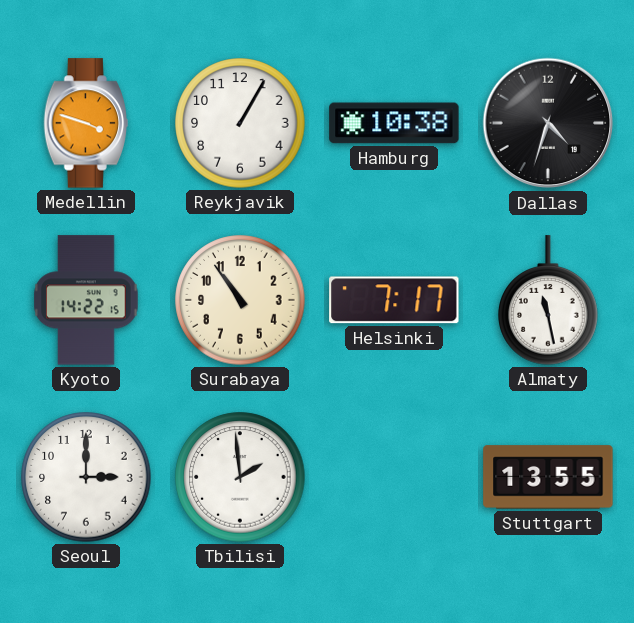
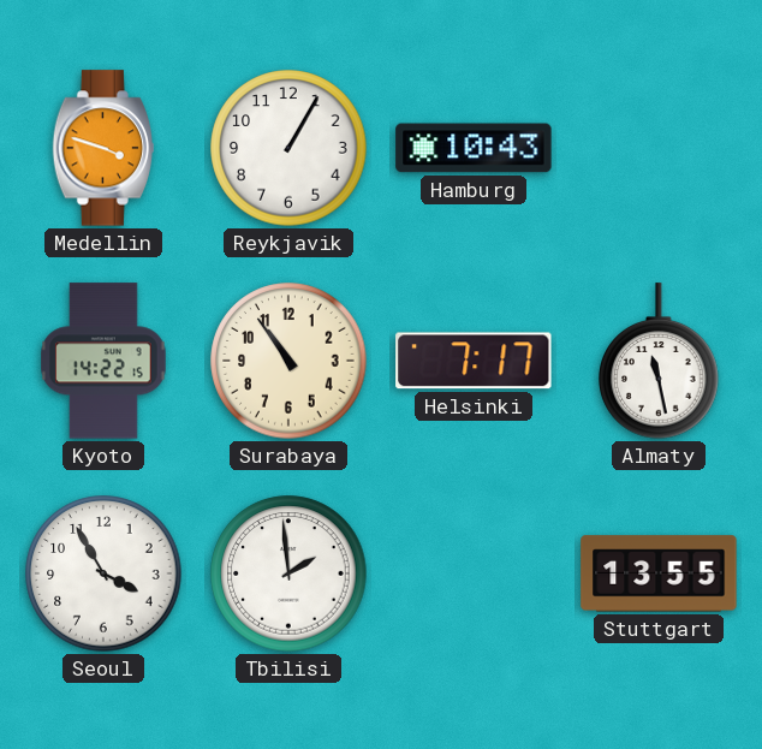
Hamburg: 10:38 -> 10:43
Dallas: 4:33 -> none
Seoul: 3:00 -> 3:55
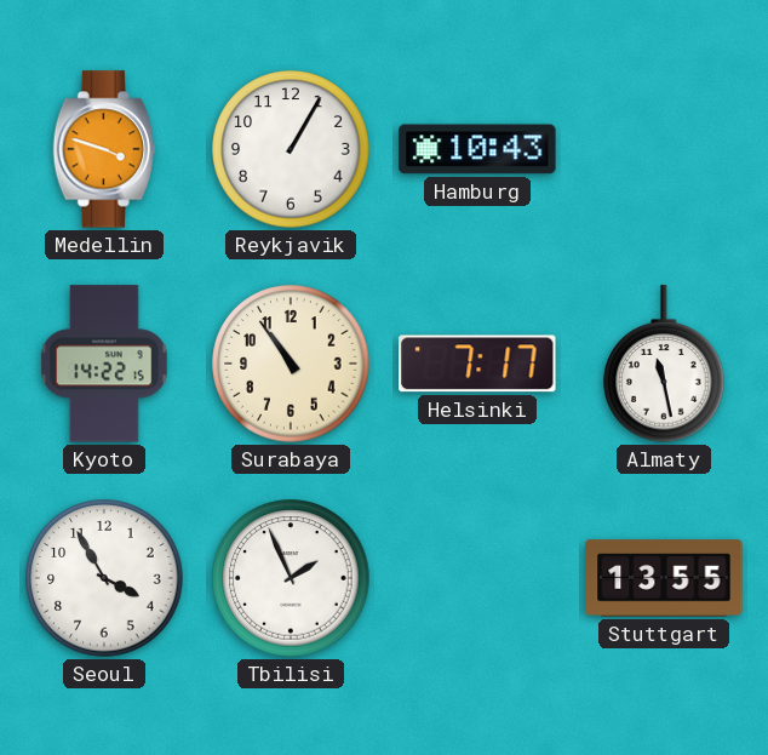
Tbilisi: 1:59 -> 1:56
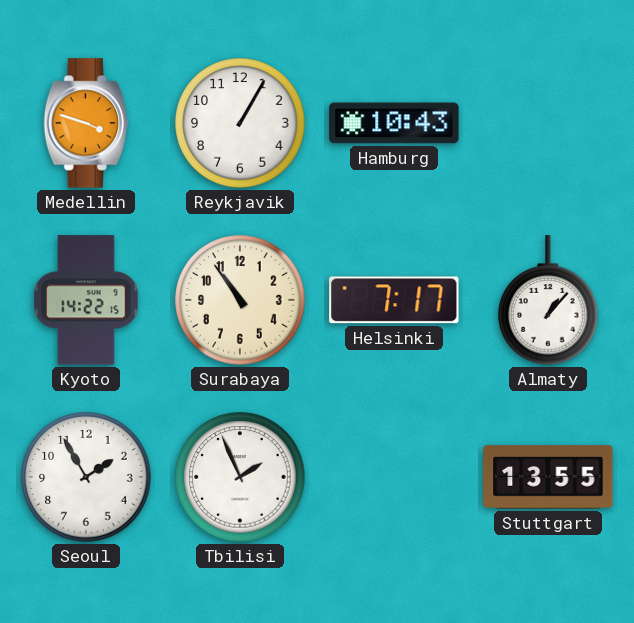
Almaty: 11:28 -> 1:07
Seoul: 3:55 -> 1:55
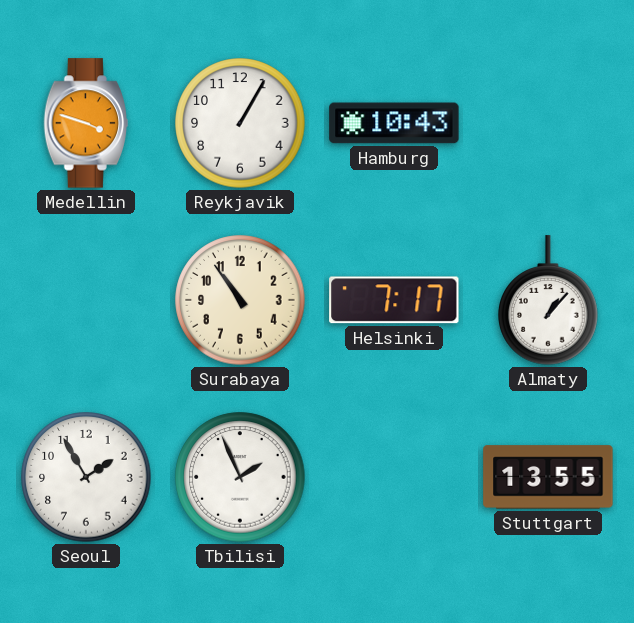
Kyoto: 14:22 -> none
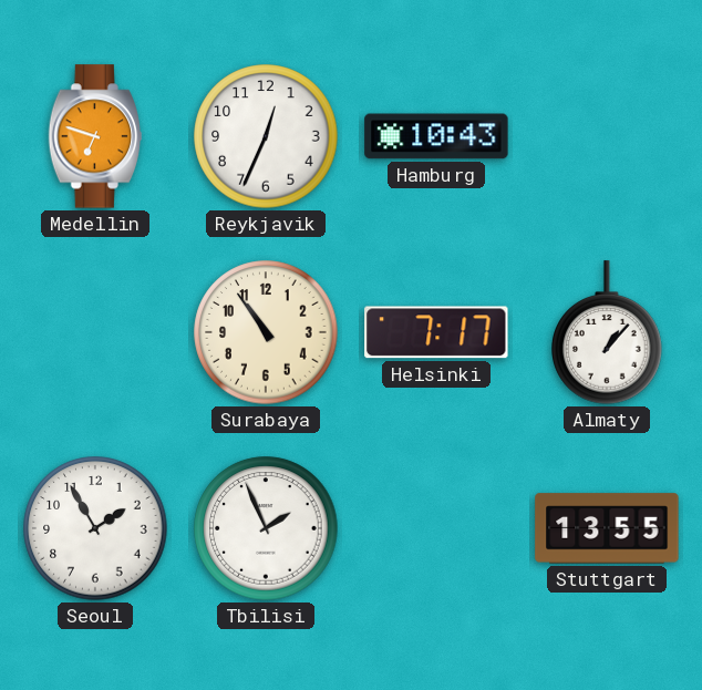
Medellin: 3:48 -> 6:48
Reykjavik: 1:05 -> 12:34
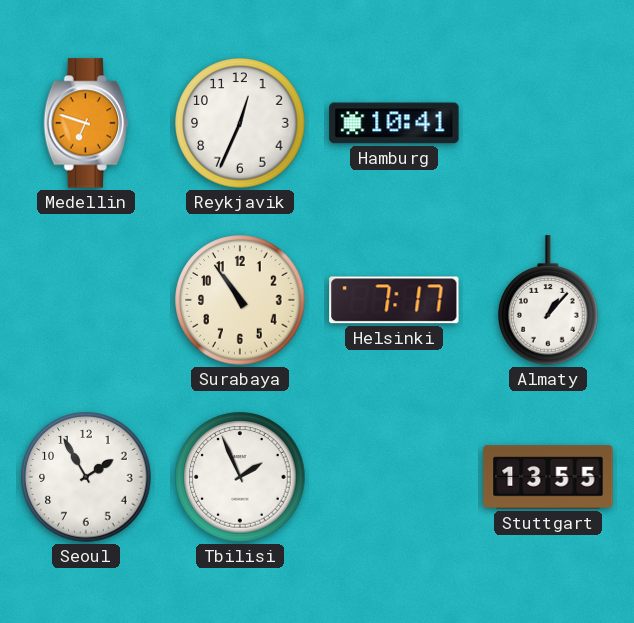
Hamburg: 10:43 -> 10:41
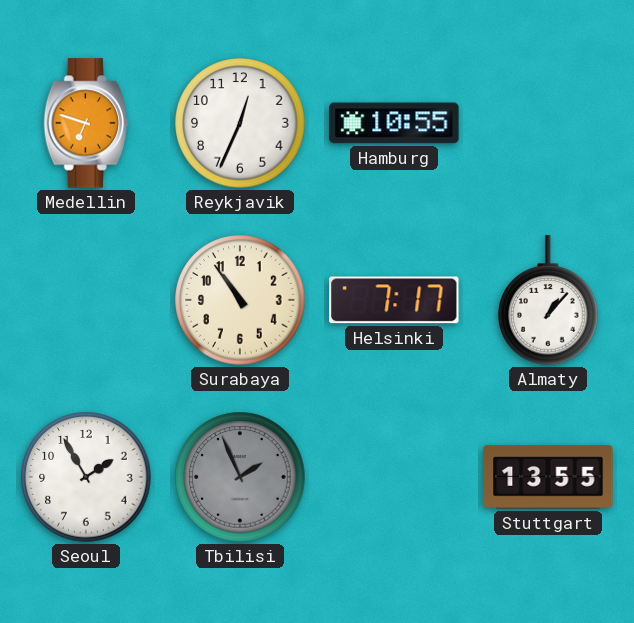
Hamburg: 10:41 -> 10:55
Tbilisi dial: white -> grey
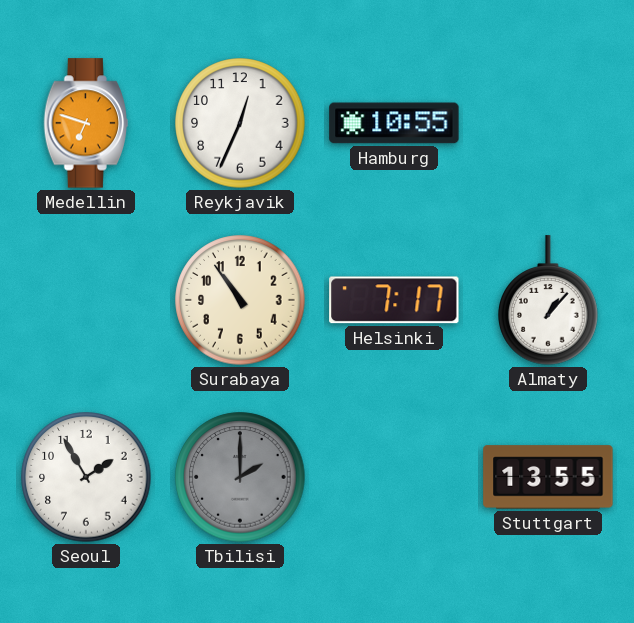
Tbilisi: 1:56 -> 2:00
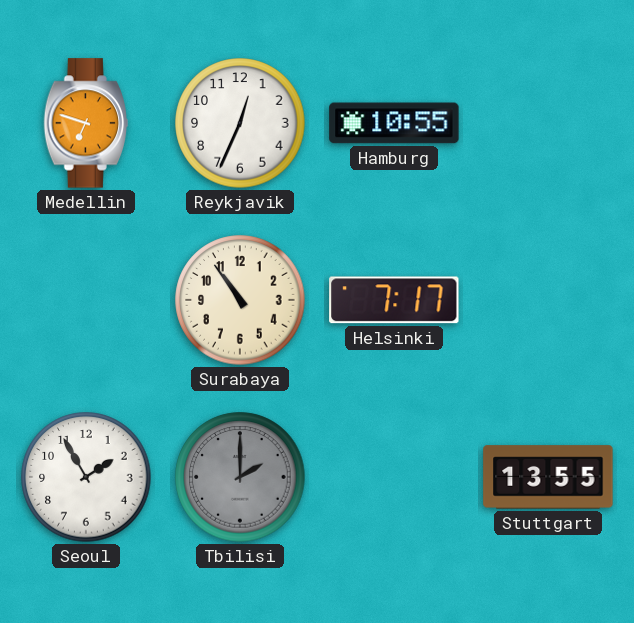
Almaty: 1:07 -> none
